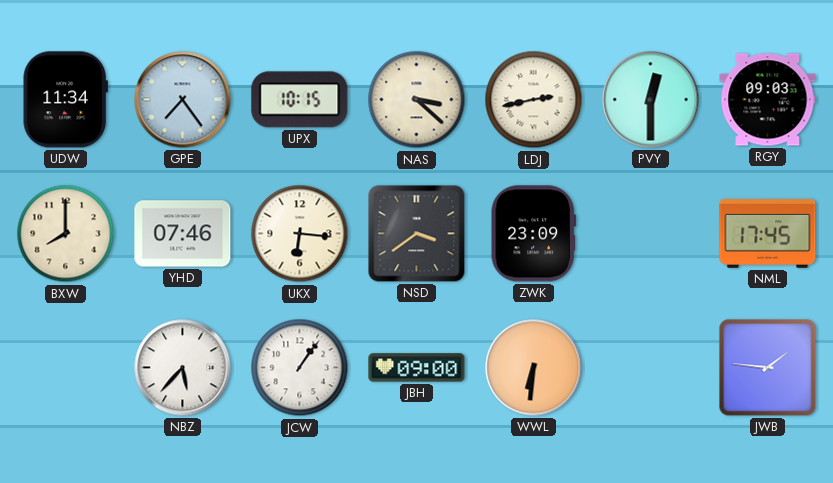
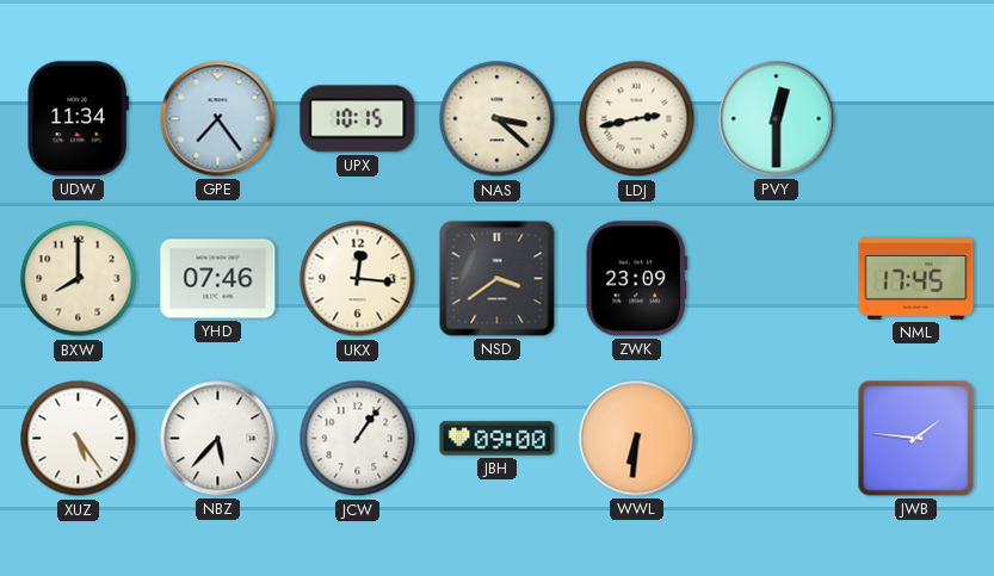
RGY: 09:03 -> none
UKX: 6:16 -> 12:16
XUZ: none -> 5:24
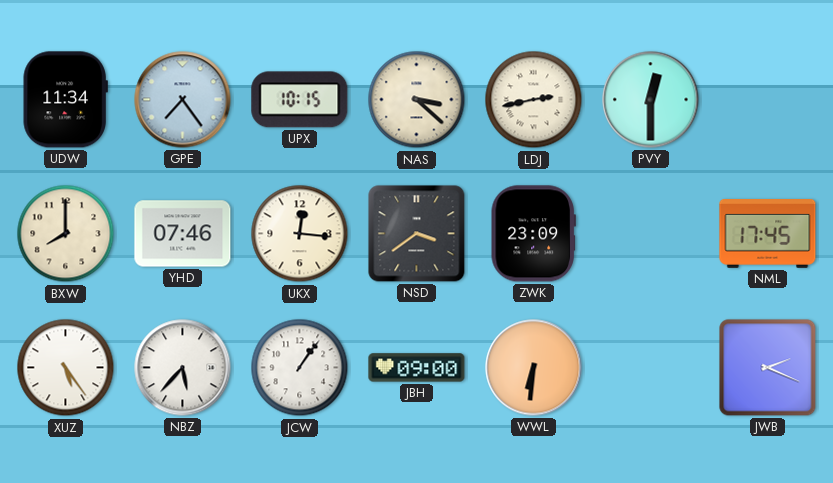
JWB: 1:46 -> 2:19
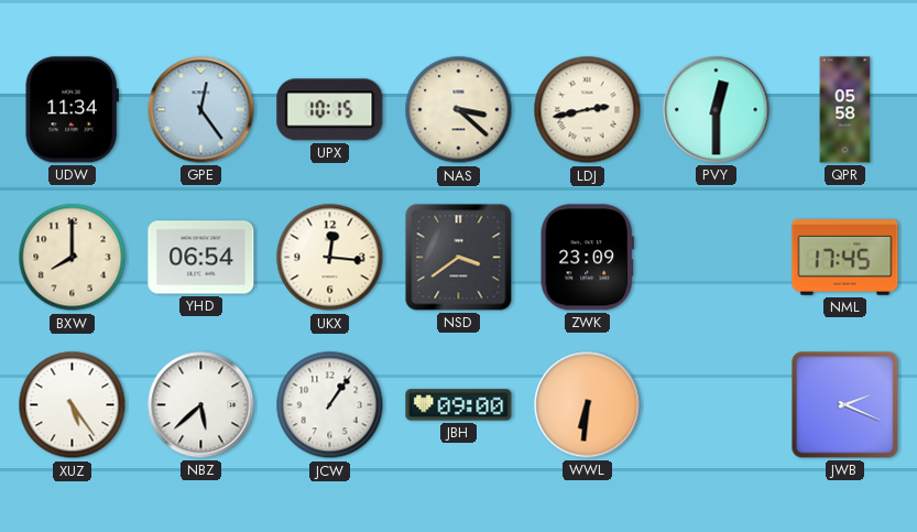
GPE: 7:24 -> 12:24
QPR: none -> 05:58
YHD: 07:46 -> 06:54
NBZ: 5:37 -> 5:38
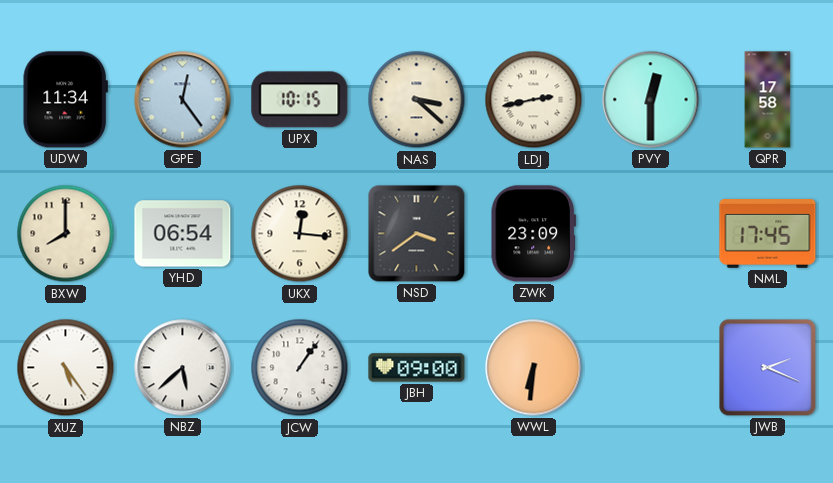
QPR: 05:58 -> 17:58
